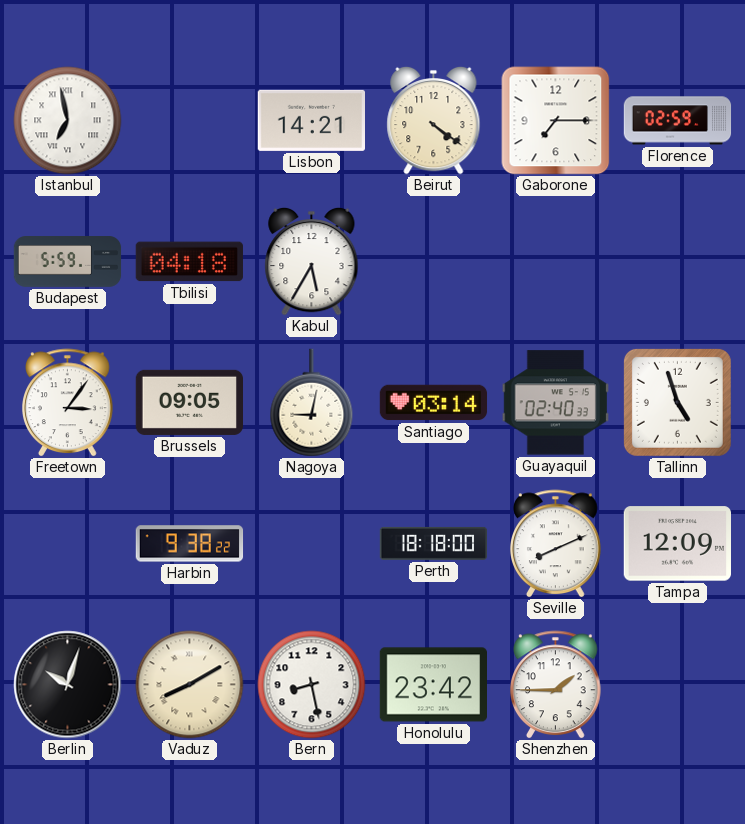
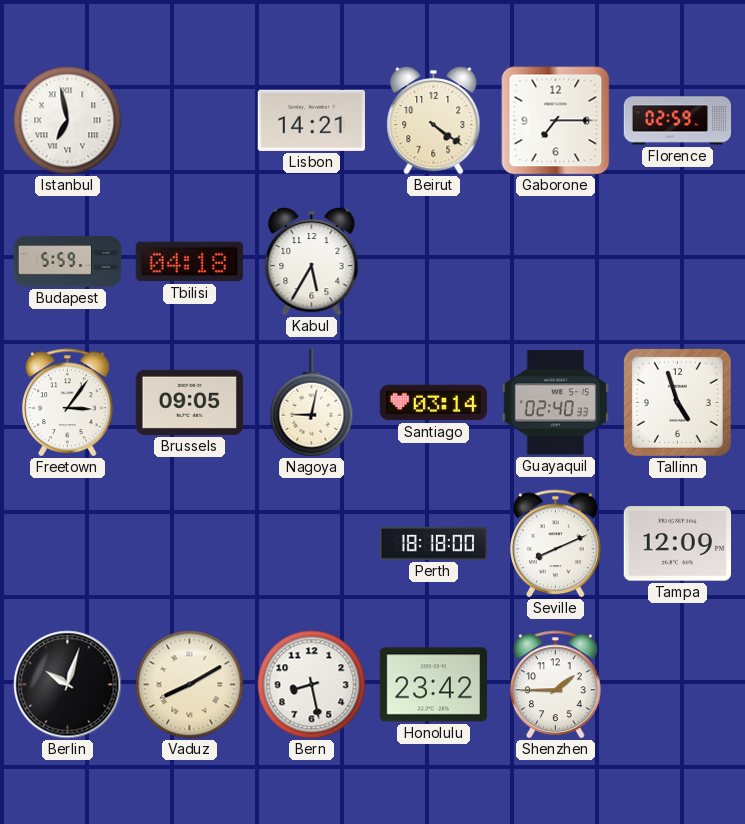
Harbin: 9:38 -> none
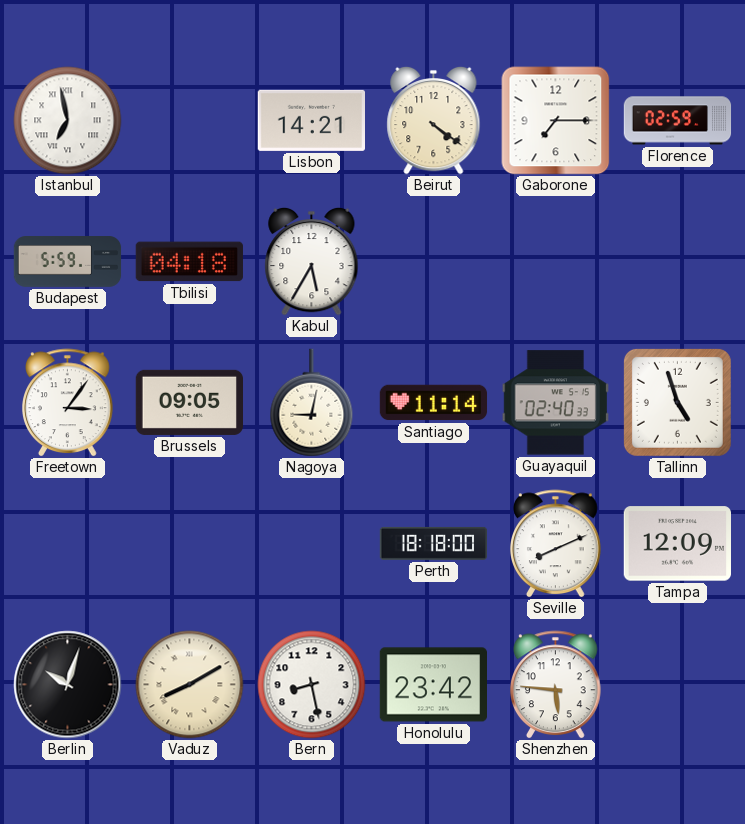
Santiago: 03:14 -> 11:14
Shenzhen: 1:45 -> 5:46
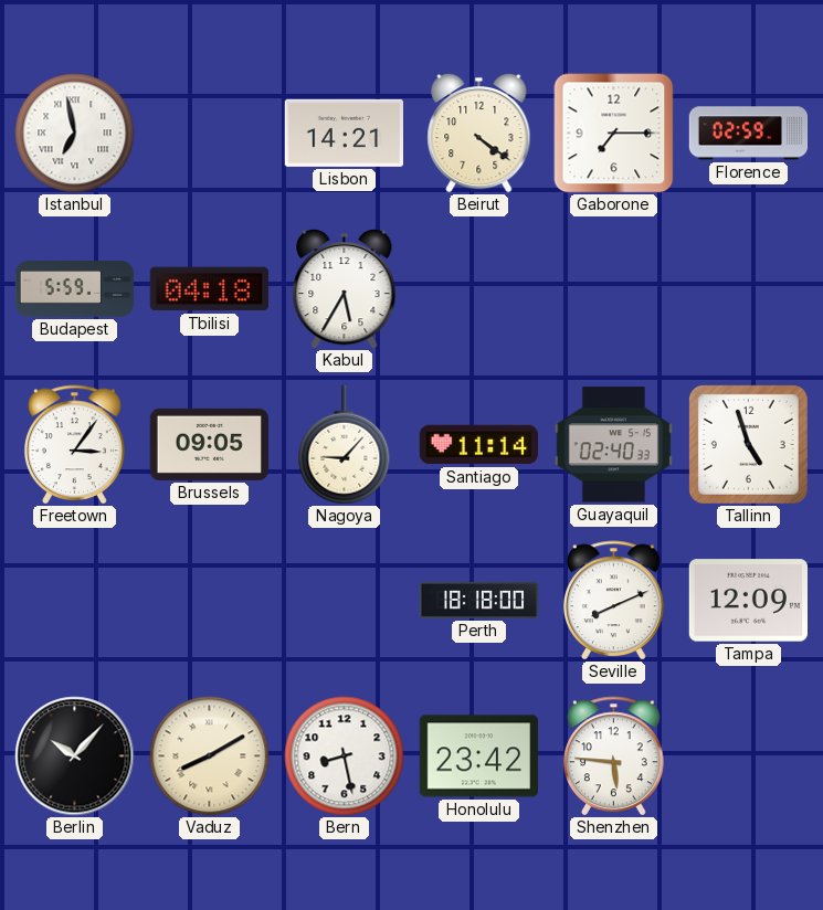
Nagoya: 9:02 -> 9:07
Berlin: 10:03 -> 10:07
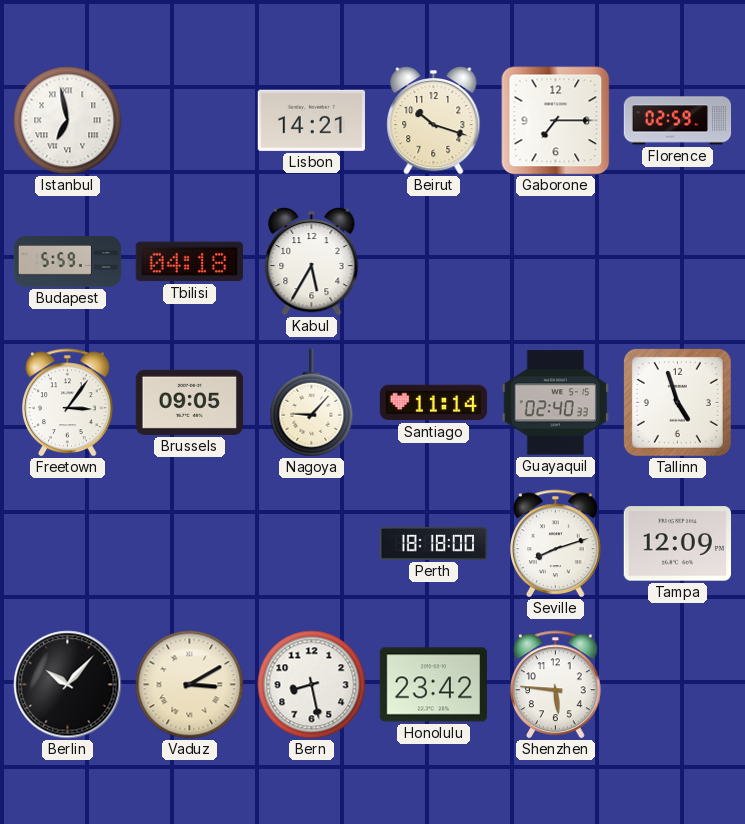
Beirut: 4:21 -> 10:18
Seville: 8:11 -> 8:12
Vaduz: 8:10 -> 3:10
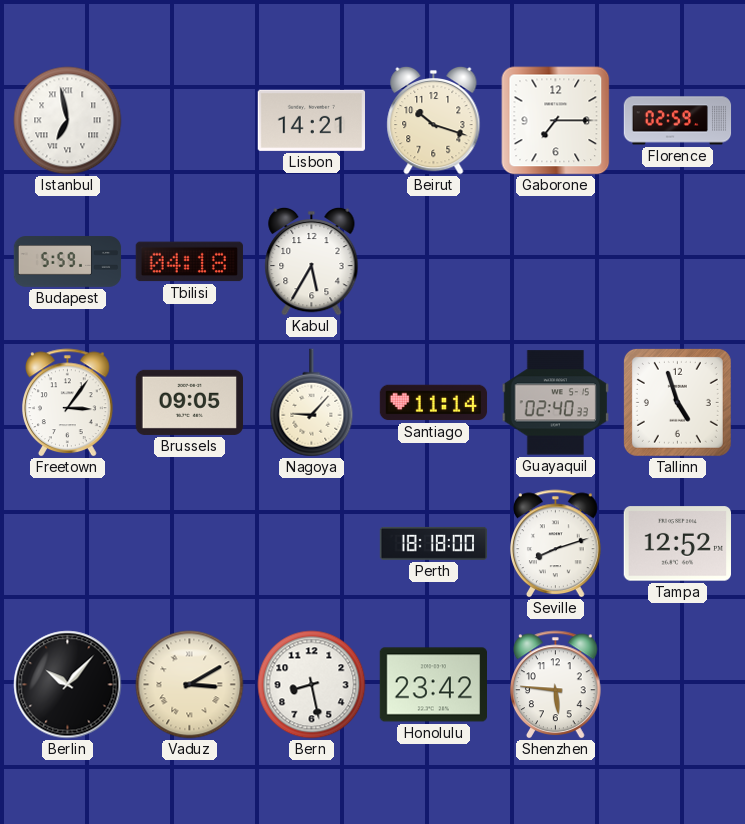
Tampa: 12:09 -> 12:52
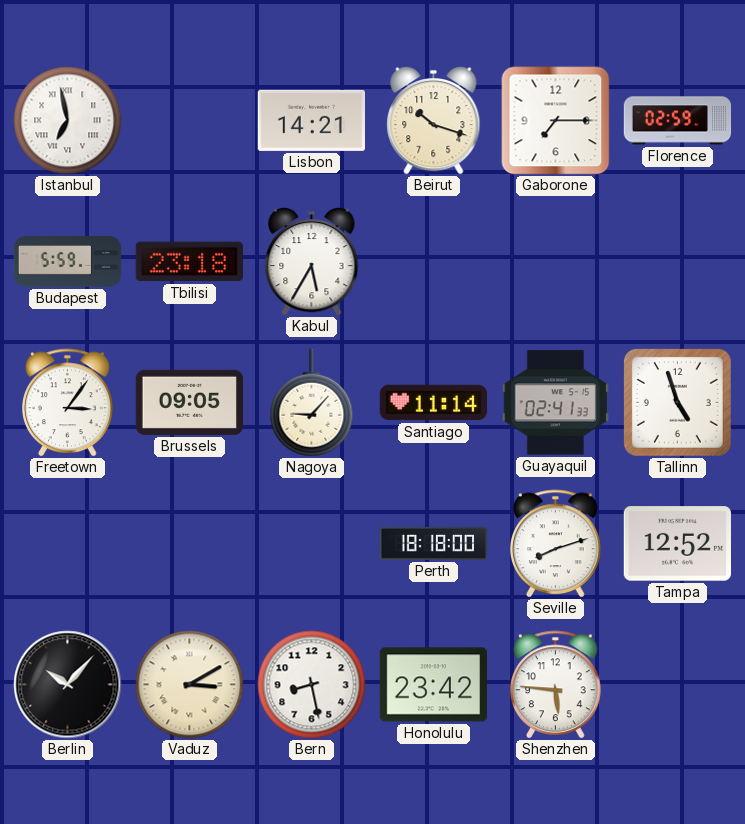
Tbilisi: 04:18 -> 23:18
Guayaquil: 02:40 -> 02:41
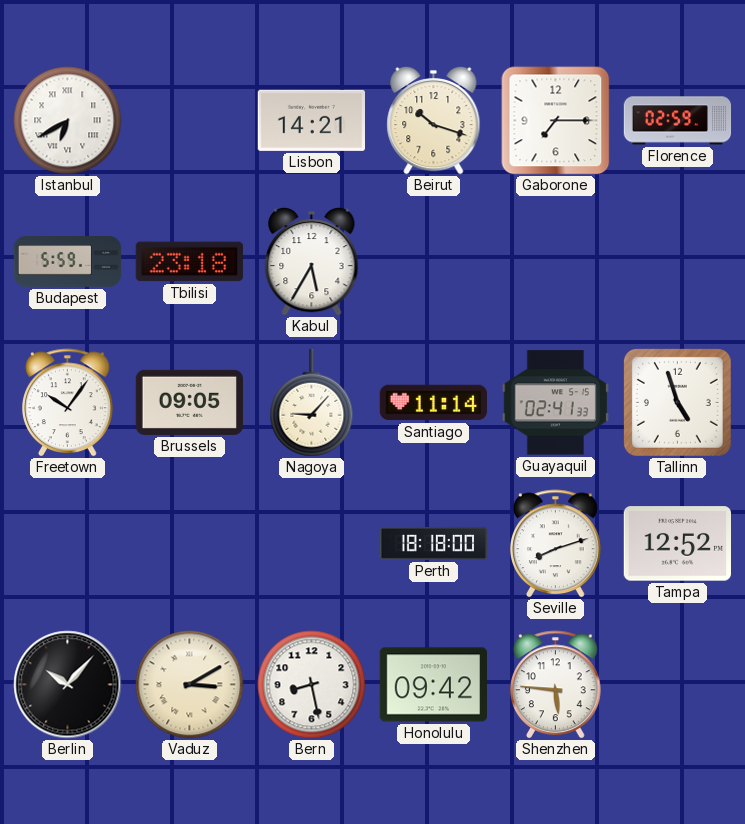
Istanbul: 6:58 -> 6:40
Freetown: 3:06 -> 10:06
Honolulu: 23:42 -> 09:42
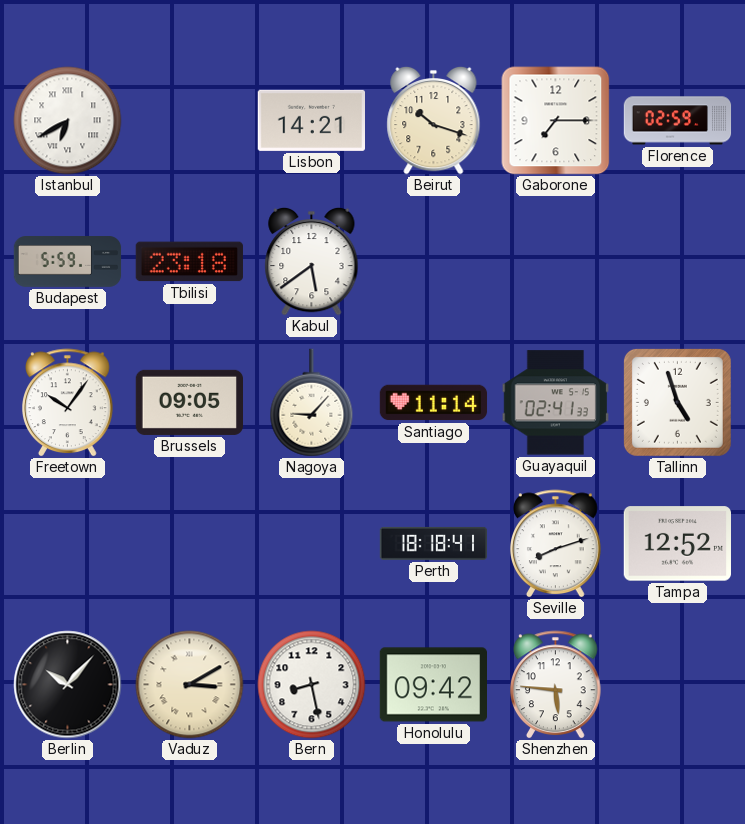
Kabul: 5:35 -> 5:39
Perth: 18:18:00 -> 18:18:41
